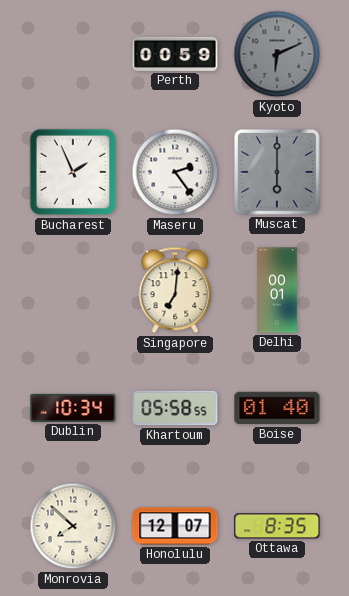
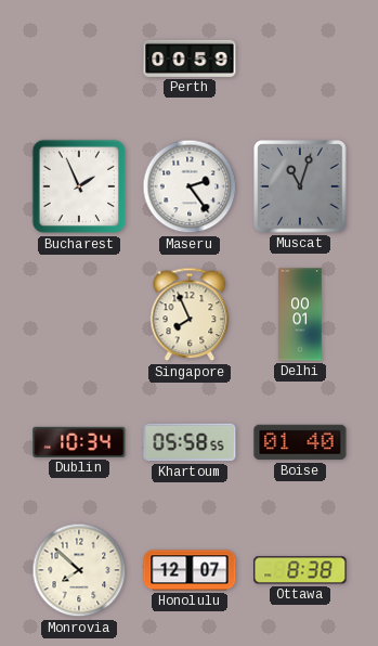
Kyoto: 6:11 -> none
Muscat: 6:00 -> 11:03
Singapore: 7:01 -> 7:56
Ottawa: 8:35 -> 8:38
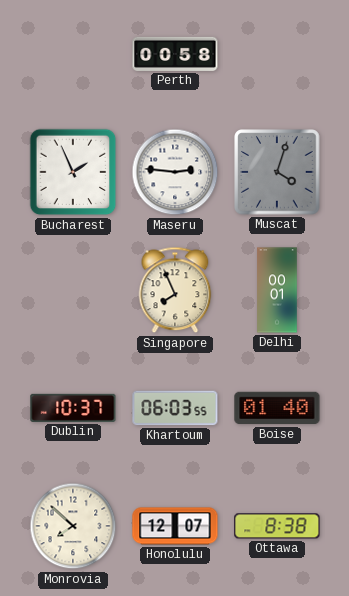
Perth: 00:59 -> 00:58
Maseru: 2:24 -> 2:46
Muscat: 11:03 -> 4:03
Dublin: 10:34 -> 10:37
Khartoum: 05:58 -> 06:03
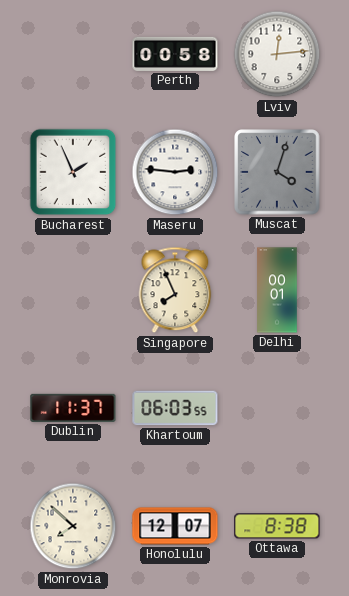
Lviv: none -> 12:14
Dublin: 10:37 -> 11:37
Boise: 01:40 -> none
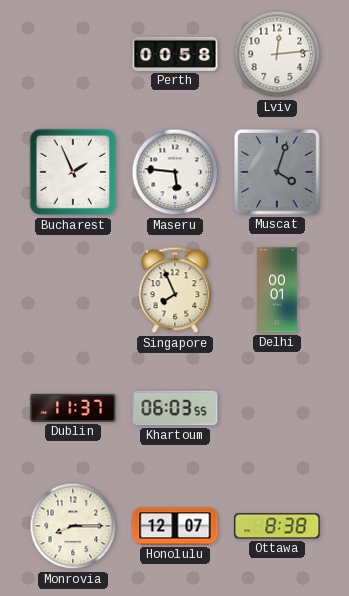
Maseru: 2:46 -> 5:46
Monrovia: 7:52 -> 8:15
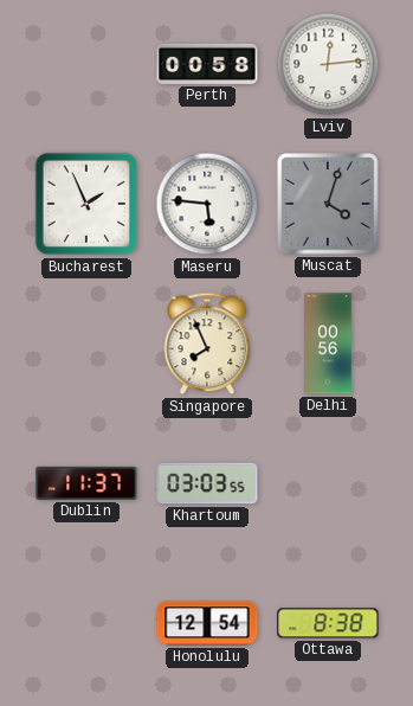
Delhi: 00:01 -> 00:56
Khartoum: 06:03 -> 03:03
Monrovia: 8:15 -> none
Honolulu: 12:07 -> 12:54
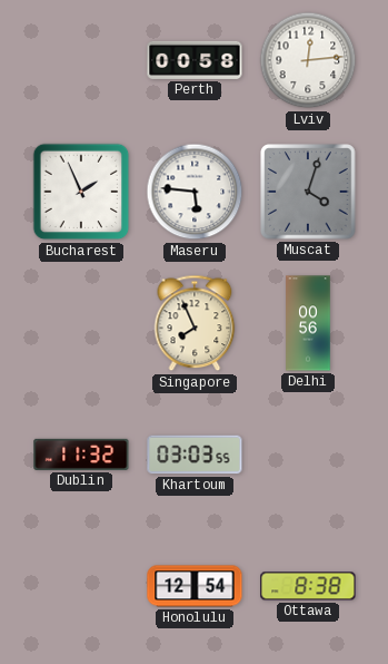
Dublin: 11:37 -> 11:32
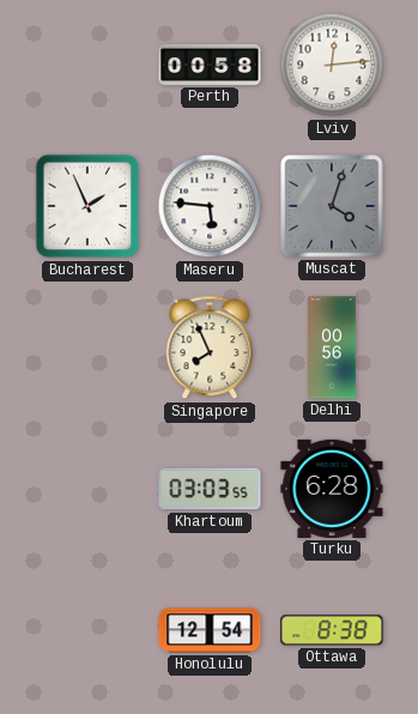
Dublin: 11:32 -> none
Turku: none -> 6:28
